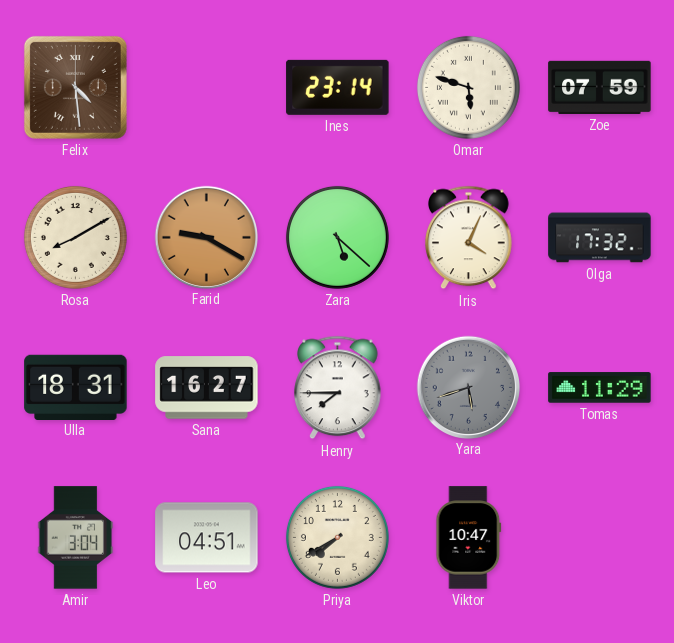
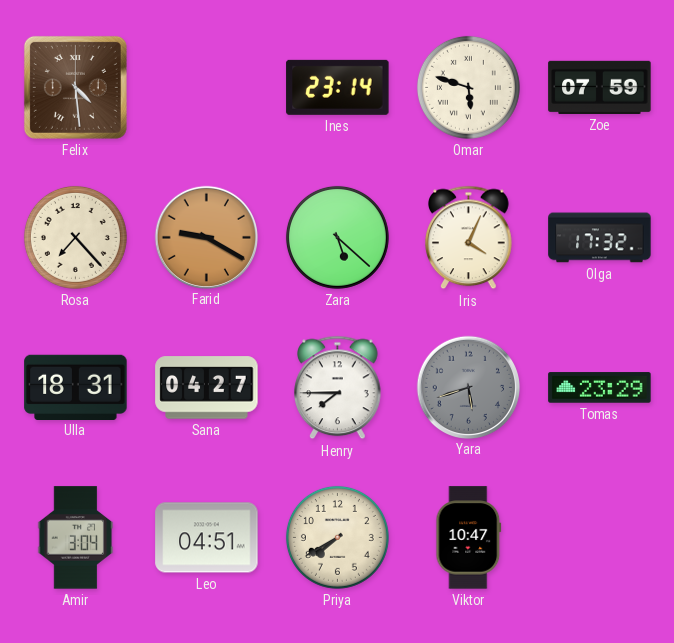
Rosa: 8:10 -> 7:23
Sana: 16:27 -> 04:27
Tomas: 11:29 -> 23:29
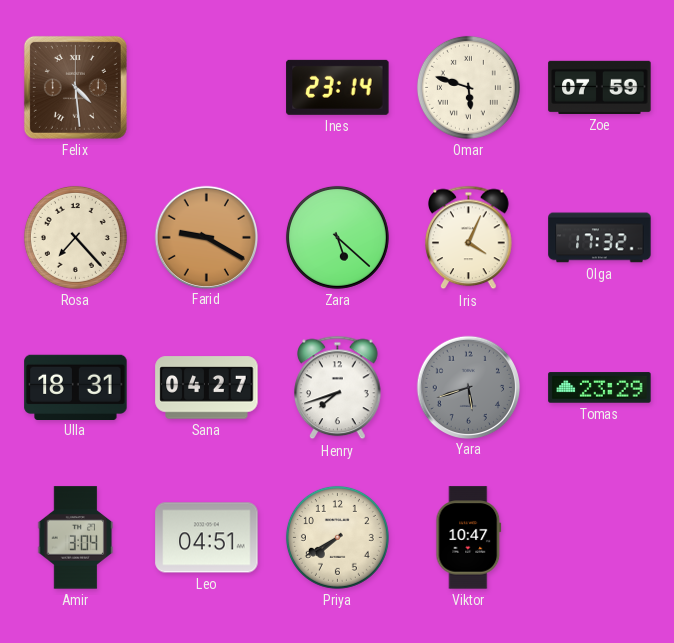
Henry: 7:45 -> 7:42
